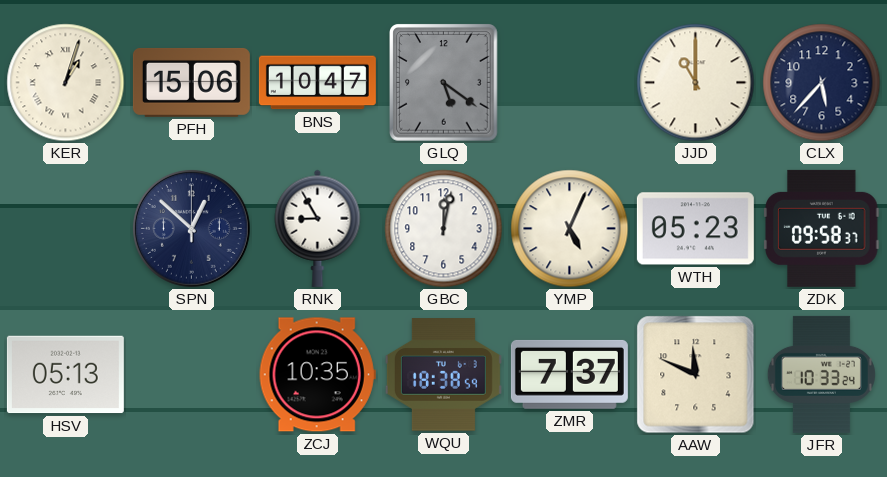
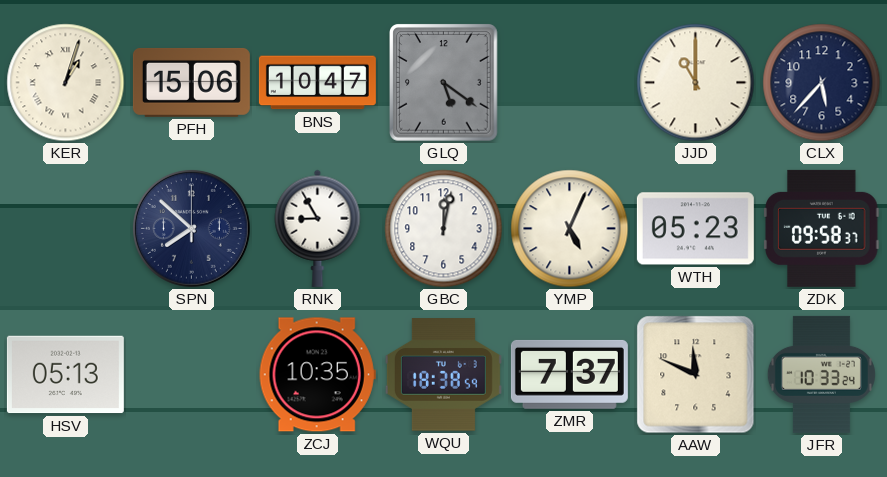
SPN: 12:52 -> 7:52
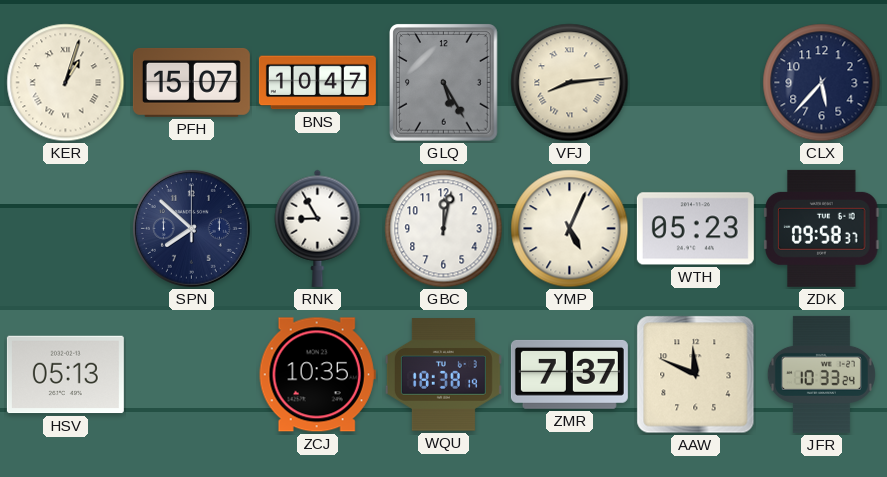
PFH: 15:06 -> 15:07
GLQ: 5:21 -> 5:25
VFJ: none -> 8:14
JJD: 11:00 -> none
WQU: 18:38:59 -> 18:38:19
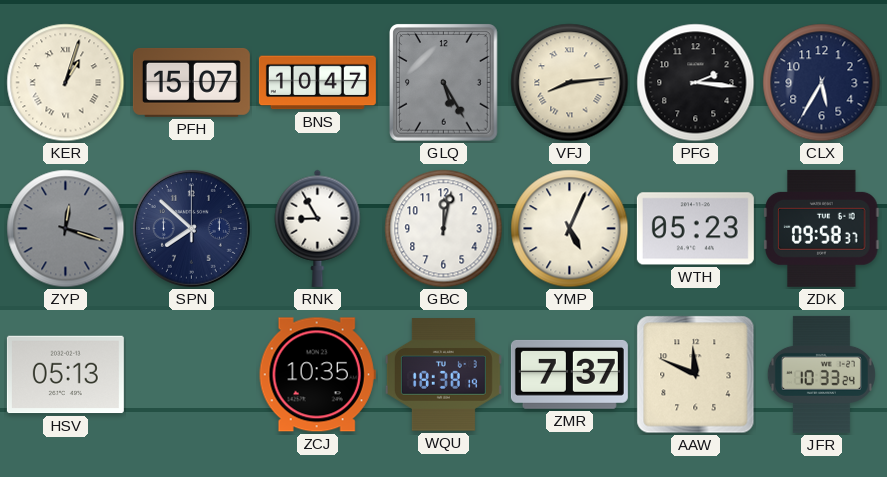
PFG: none -> 2:16
CLX: 5:37 -> 5:35
ZYP: none -> 12:18
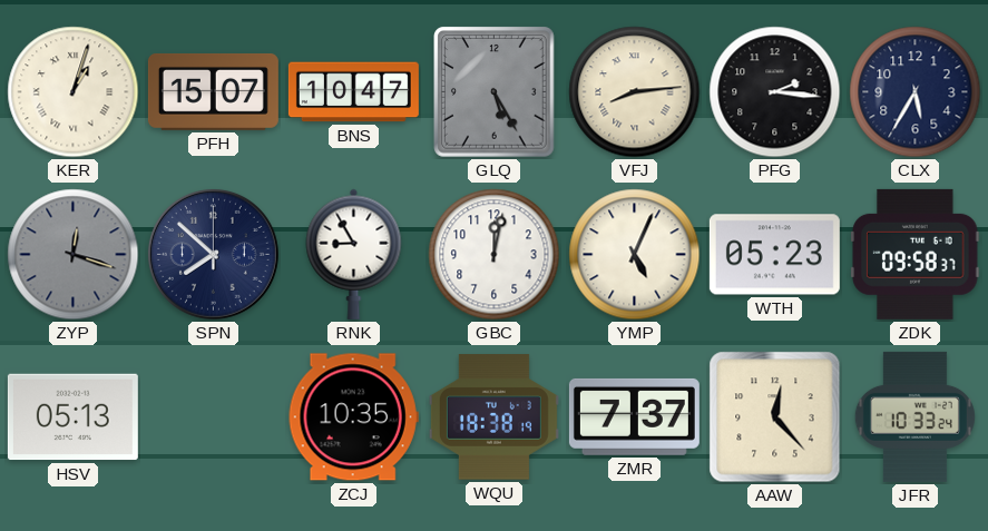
AAW: 11:49 -> 12:23
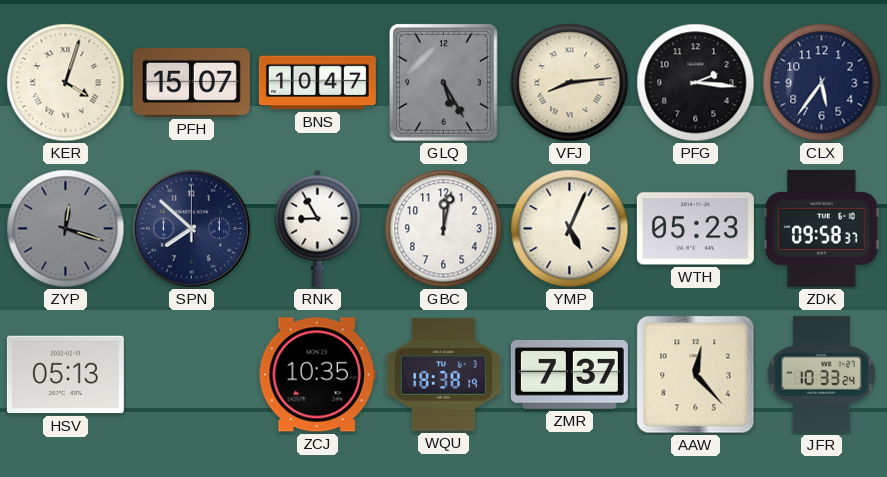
KER: 1:03 -> 4:03
CLX: 5:35 -> 5:36
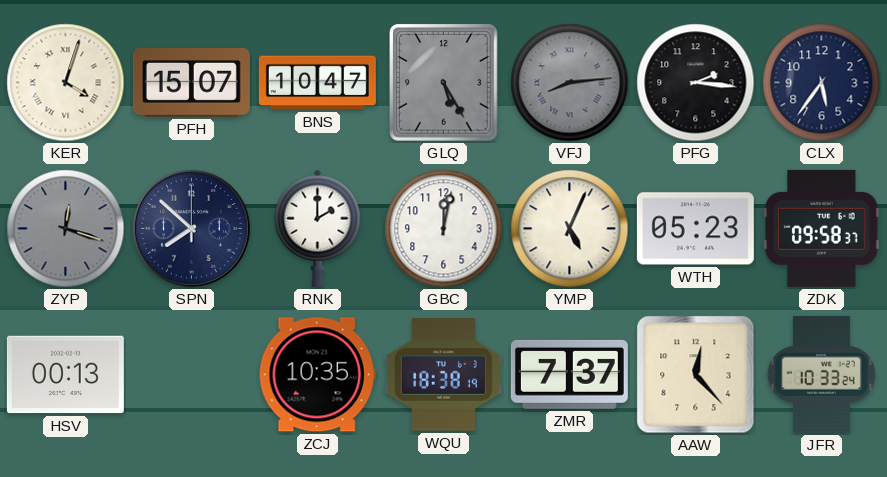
VFJ dial: cream -> grey
RNK: 8:55 -> 2:00
HSV: 05:13 -> 00:13
